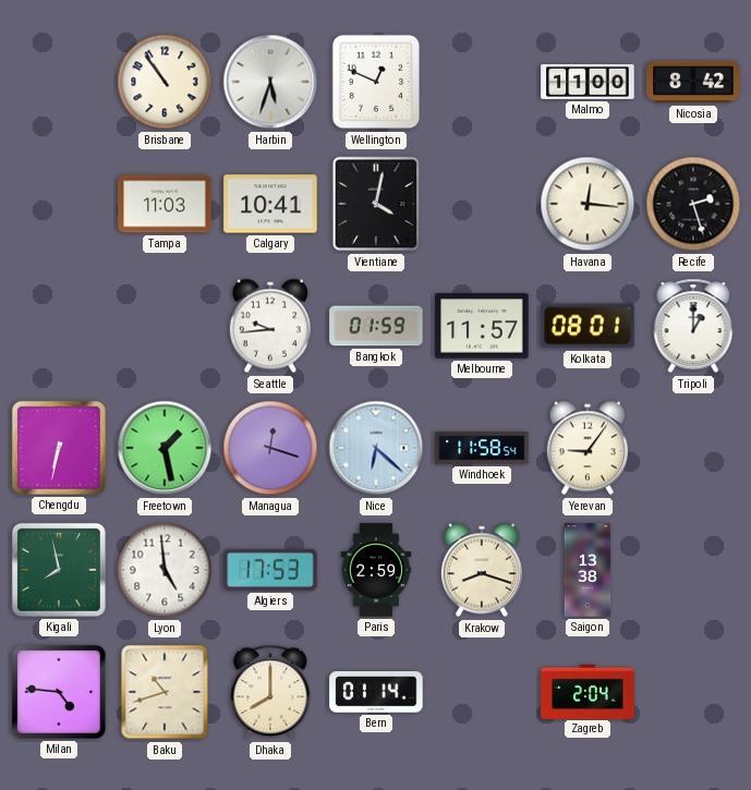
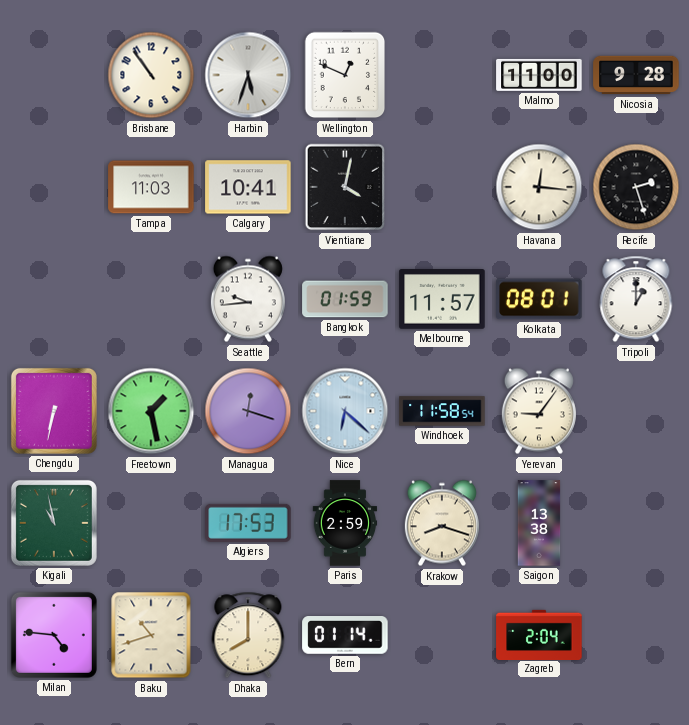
Nicosia: 8:42 -> 9:28
Kigali: 7:58 -> 10:58
Lyon: 4:59 -> none
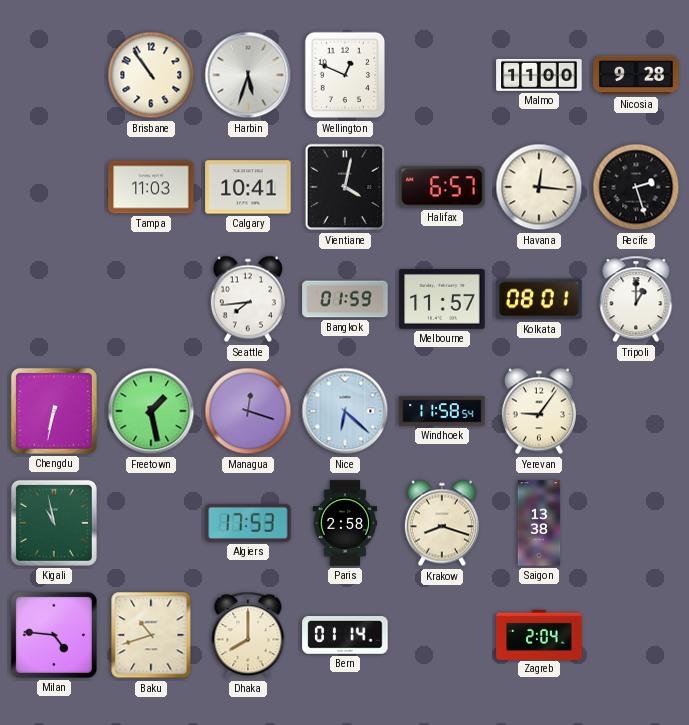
Halifax: none -> 6:57
Seattle: 9:44 -> 7:44
Paris: 2:59 -> 2:58
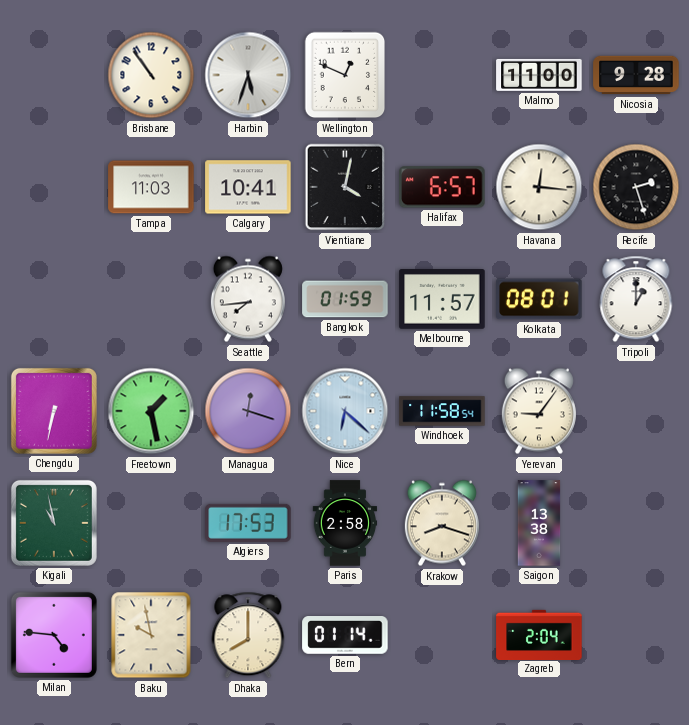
Baku: 10:42 -> 9:58
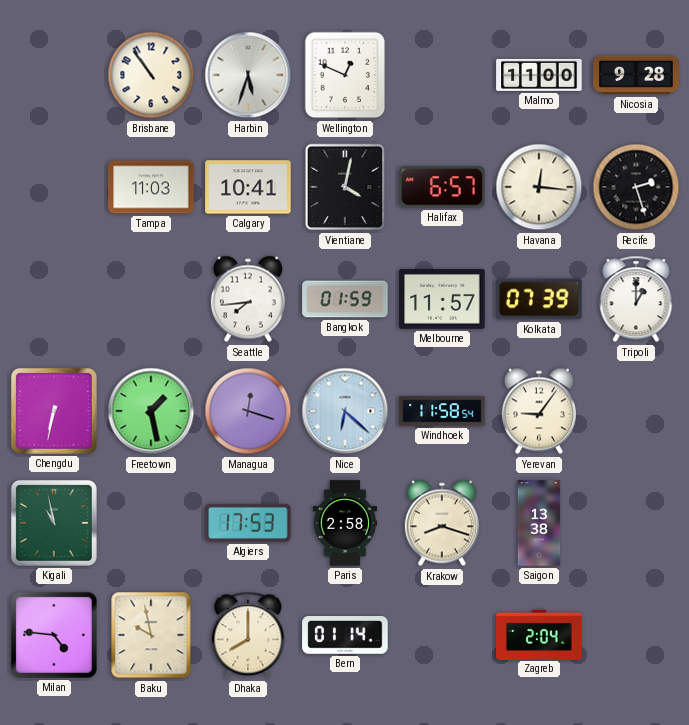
Kolkata: 08:01 -> 07:39
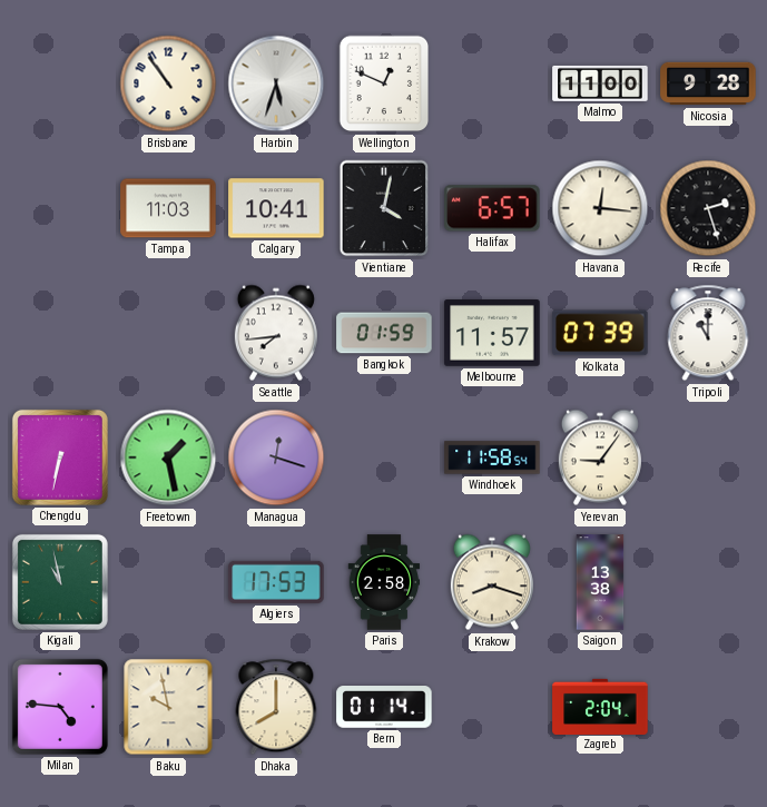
Tripoli: 1:00 -> 11:00
Nice: 6:22 -> none
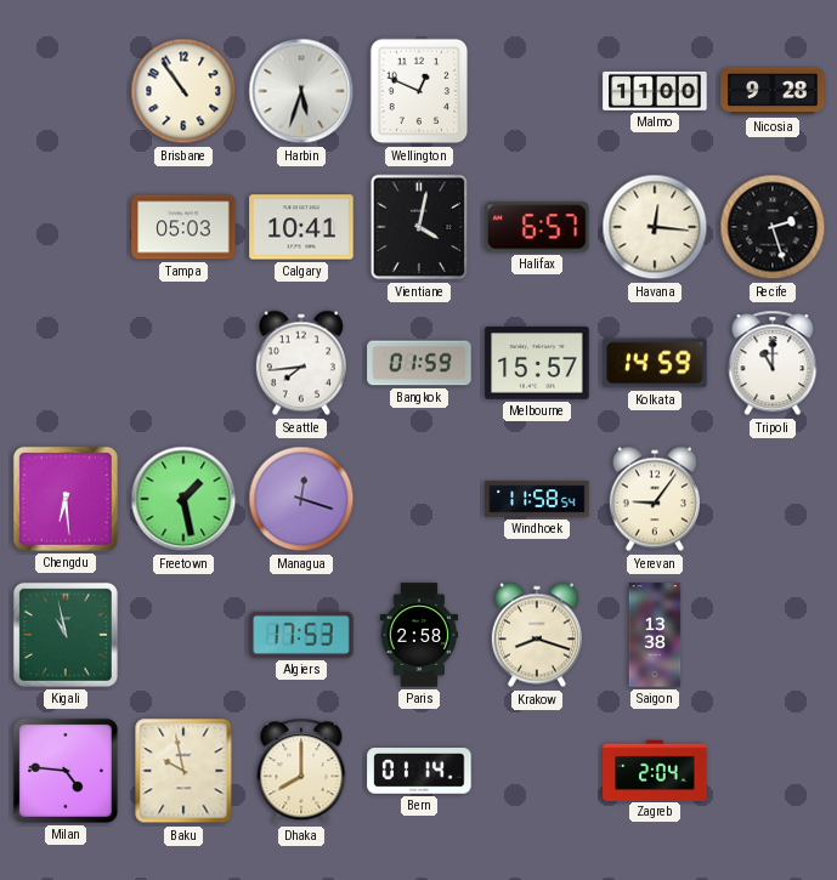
Tampa: 11:03 -> 05:03
Melbourne: 11:57 -> 15:57
Kolkata: 07:39 -> 14:59
Chengdu: 6:32 -> 6:29
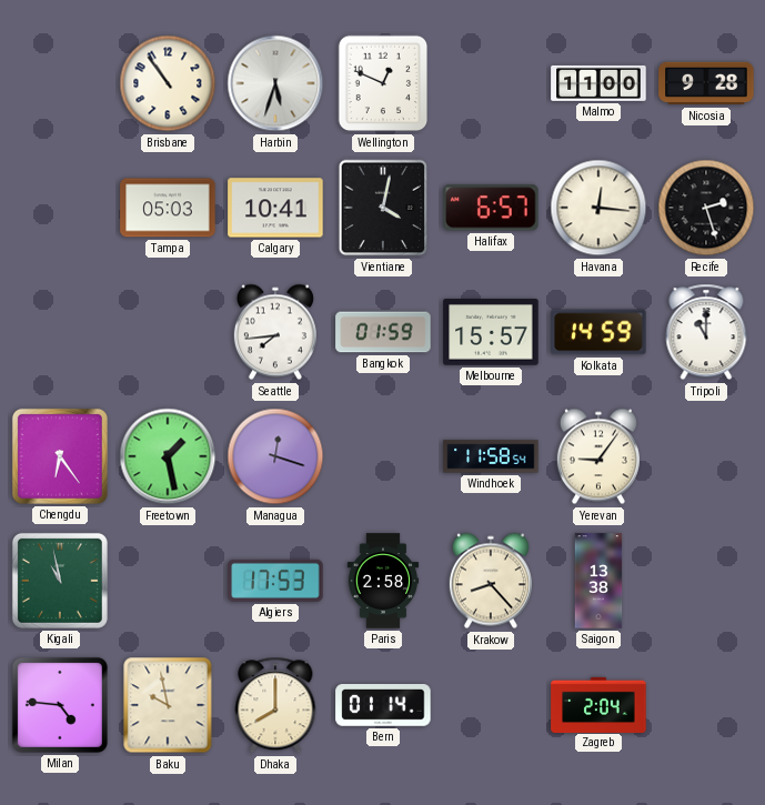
Chengdu: 6:29 -> 6:24
Krakow: 8:18 -> 8:23
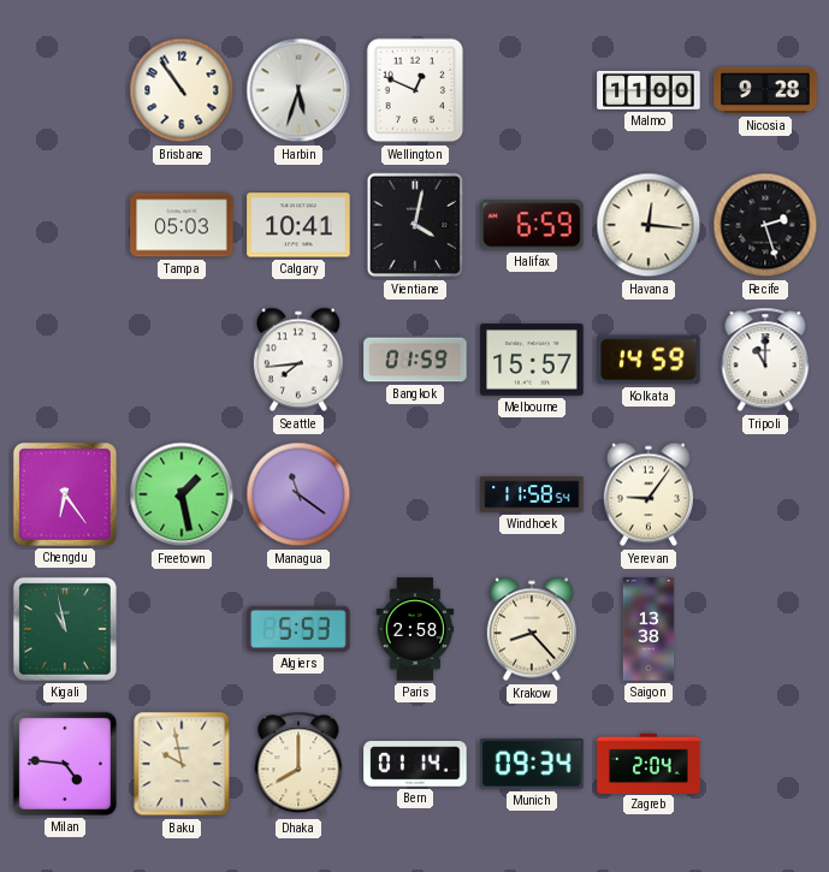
Halifax: 6:57 -> 6:59
Managua: 12:18 -> 11:21
Algiers: 17:53 -> 5:53
Munich: none -> 09:34
